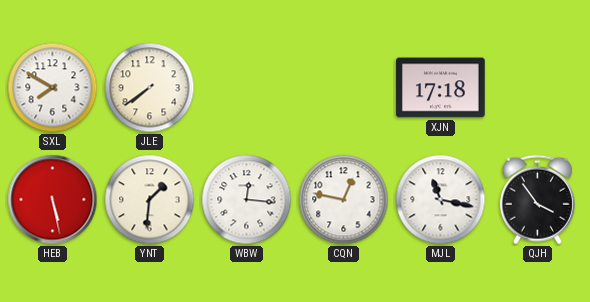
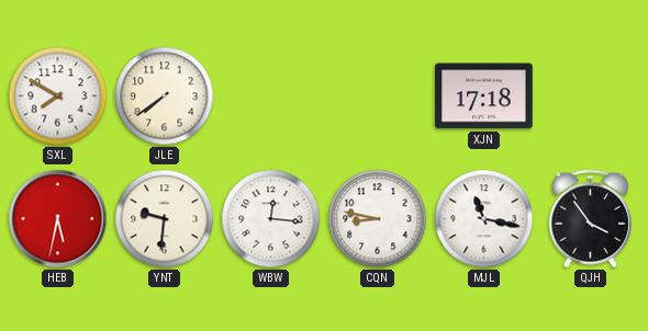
HEB: 5:28 -> 5:32
YNT: 1:31 -> 9:31
CQN: 12:47 -> 8:47
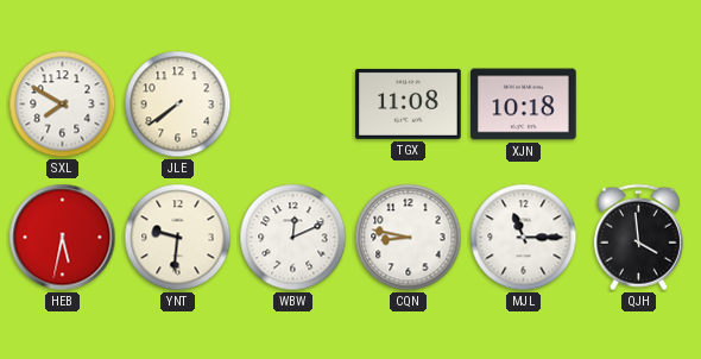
TGX: none -> 11:08
XJN: 17:18 -> 10:18
WBW: 12:16 -> 12:11
MJL: 11:17 -> 11:15
QJH: 3:54 -> 3:59
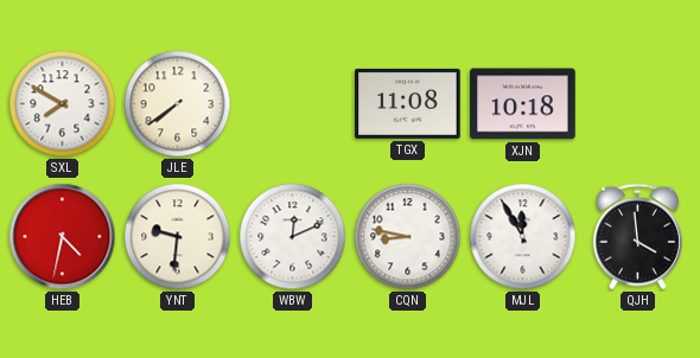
HEB: 5:32 -> 4:32
MJL: 11:15 -> 11:55
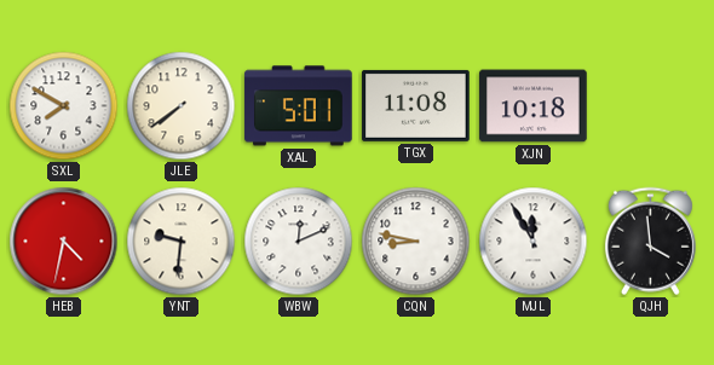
XAL: none -> 5:01
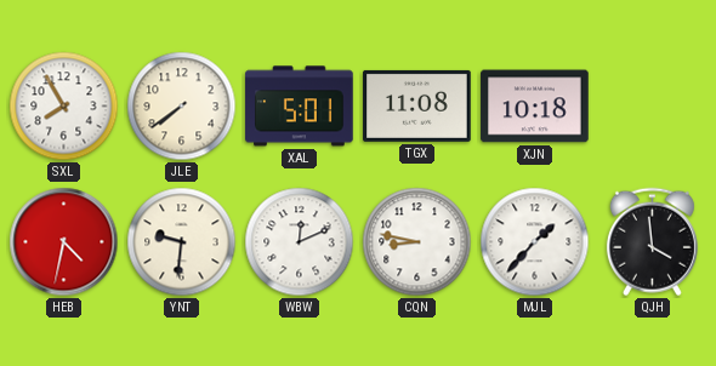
SXL: 7:50 -> 7:55
MJL: 11:55 -> 1:37
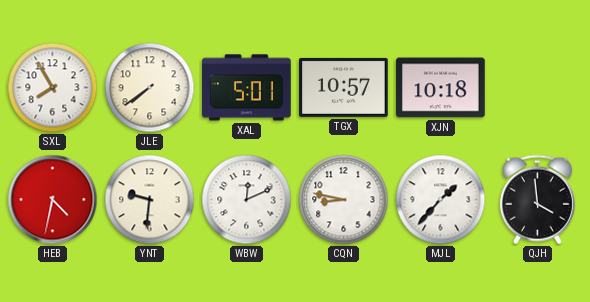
TGX: 11:08 -> 10:57
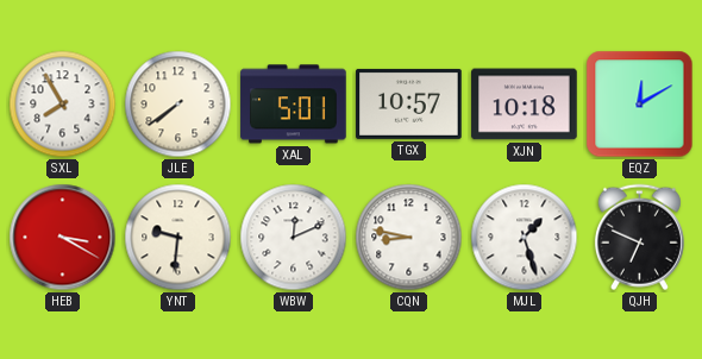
EQZ: none -> 12:10
HEB: 4:32 -> 3:20
MJL: 1:37 -> 1:27
QJH: 3:59 -> 6:49
